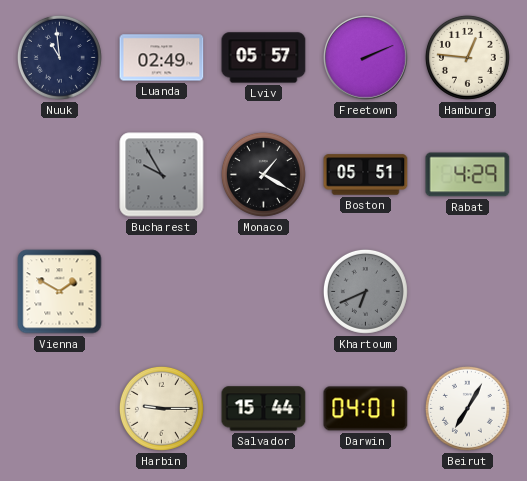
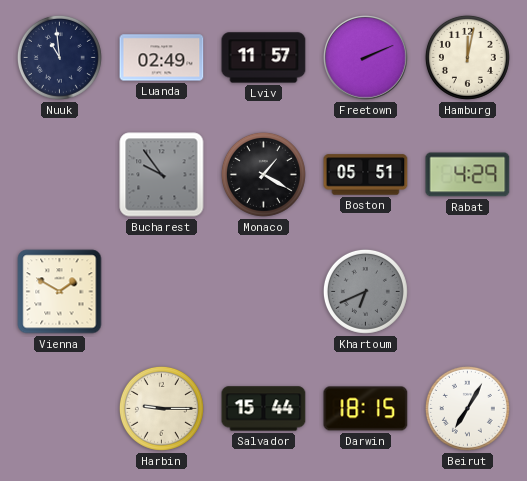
Lviv: 05:57 -> 11:57
Hamburg: 12:46 -> 12:02
Bucharest: 9:55 -> 9:54
Darwin: 04:01 -> 18:15
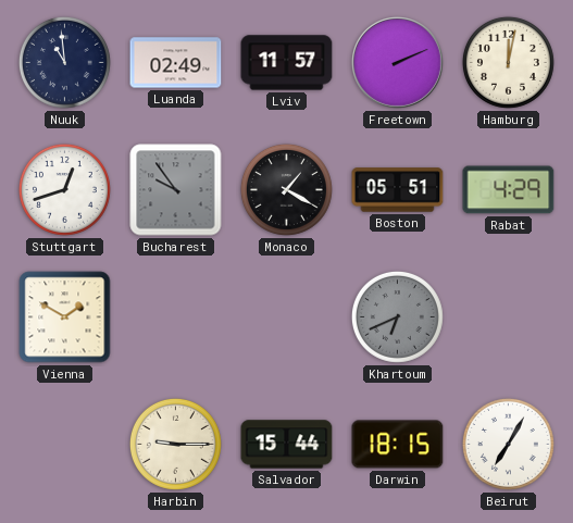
Stuttgart: none -> 12:42
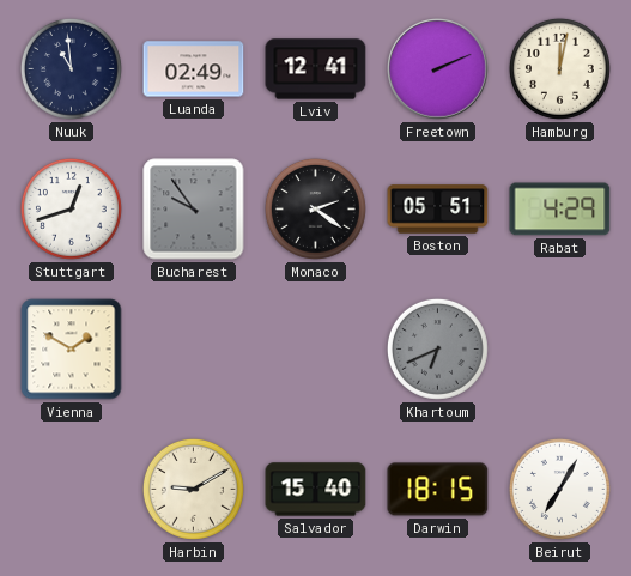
Lviv: 11:57 -> 12:41
Monaco: 1:20 -> 2:21
Harbin: 9:15 -> 9:10
Salvador: 15:44 -> 15:40
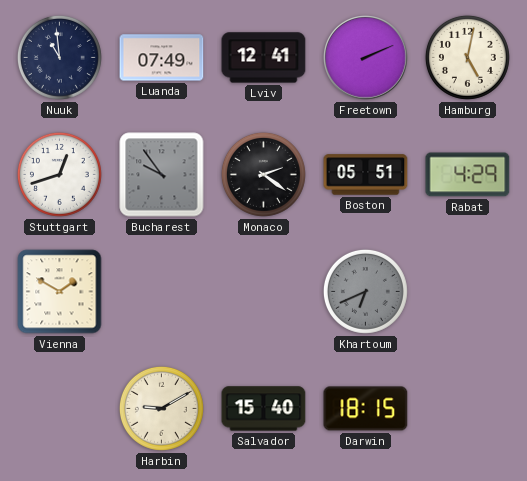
Luanda: 02:49 -> 07:49
Hamburg: 12:02 -> 5:02
Beirut: 7:05 -> none
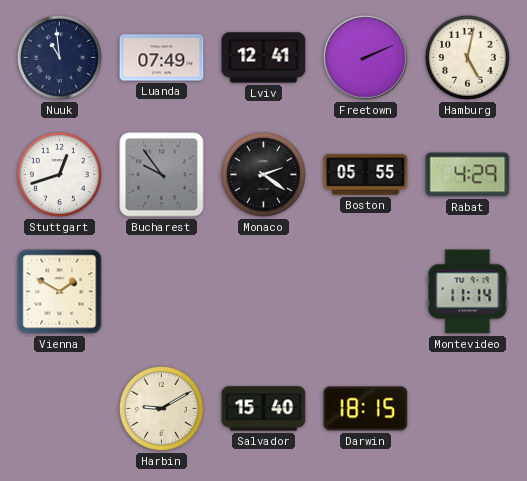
Boston: 05:51 -> 05:55
Khartoum: 6:41 -> none
Montevideo: none -> 11:14
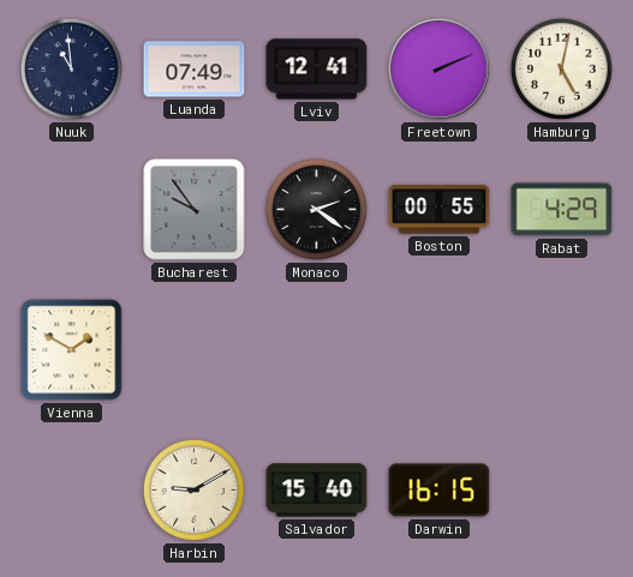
Stuttgart: 12:42 -> none
Boston: 05:55 -> 00:55
Montevideo: 11:14 -> none
Darwin: 18:15 -> 16:15
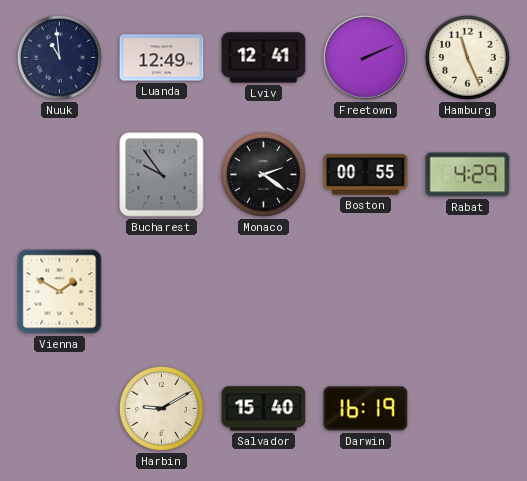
Luanda: 07:49 -> 12:49
Hamburg: 5:02 -> 11:26
Darwin: 16:15 -> 16:19
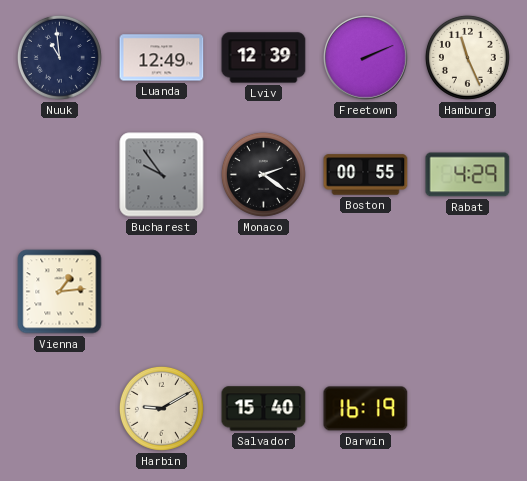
Lviv: 12:41 -> 12:39
Vienna: 1:50 -> 1:14
